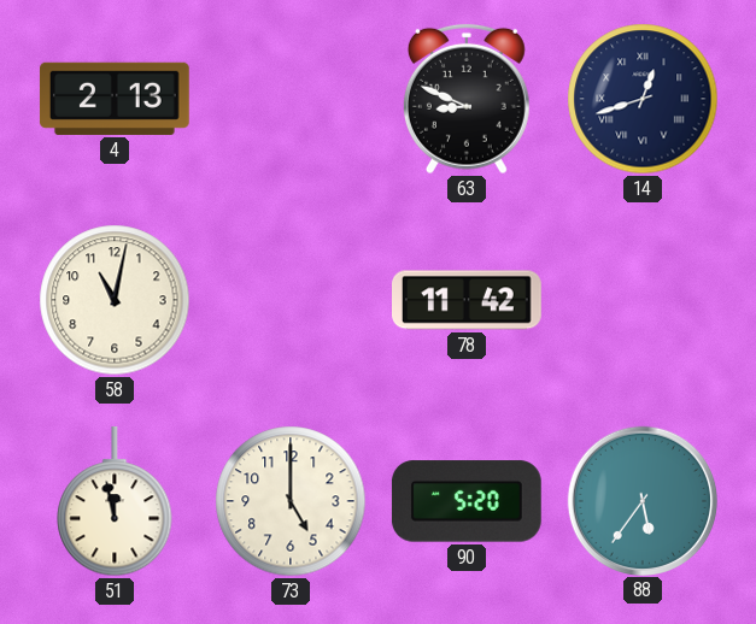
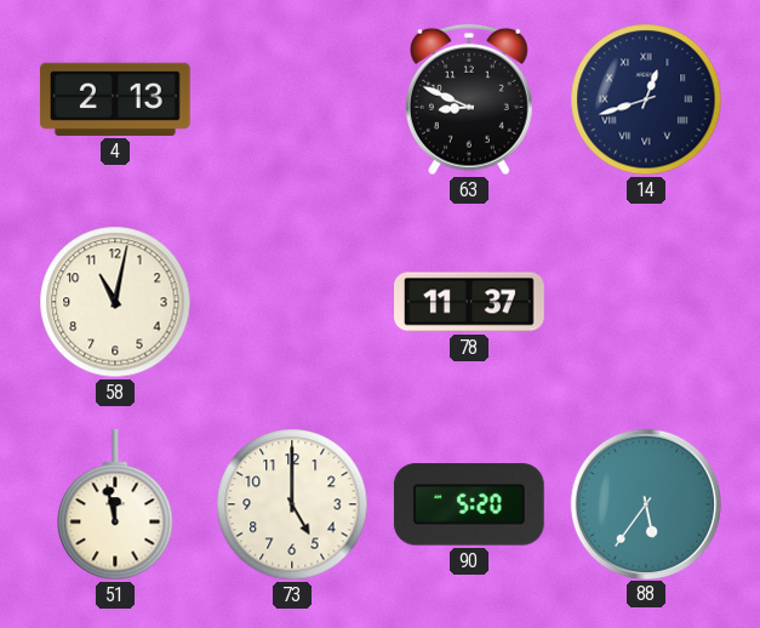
78: 11:42 -> 11:37
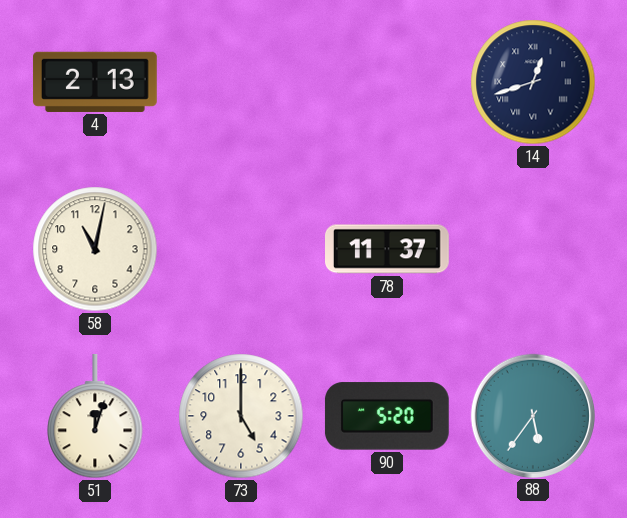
63: 8:49 -> none
51: 11:58 -> 12:03
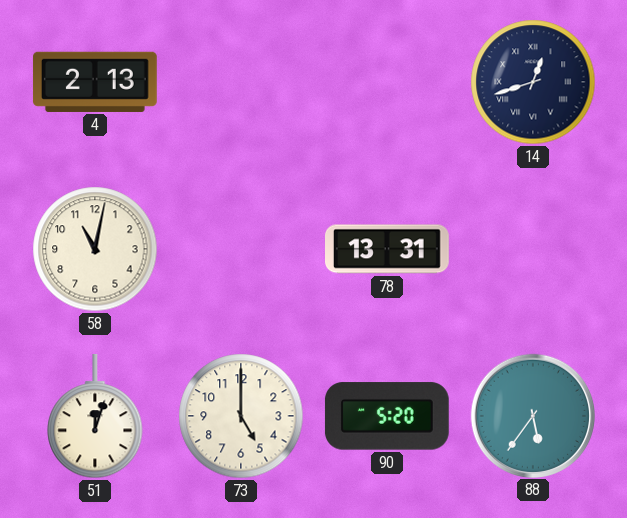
78: 11:37 -> 13:31
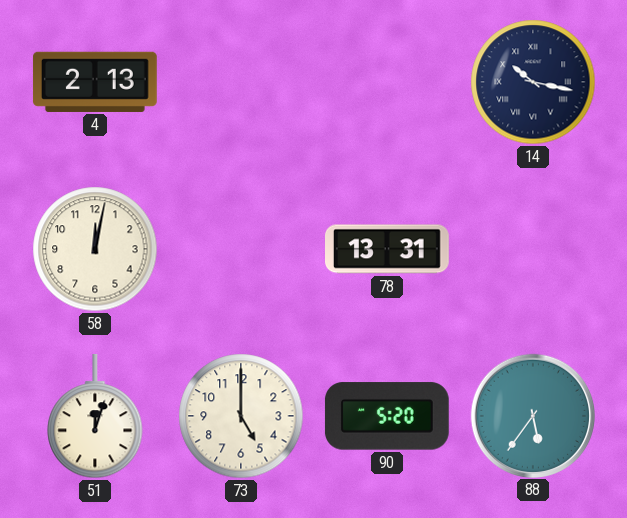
14: 12:42 -> 10:17
58: 11:02 -> 12:02
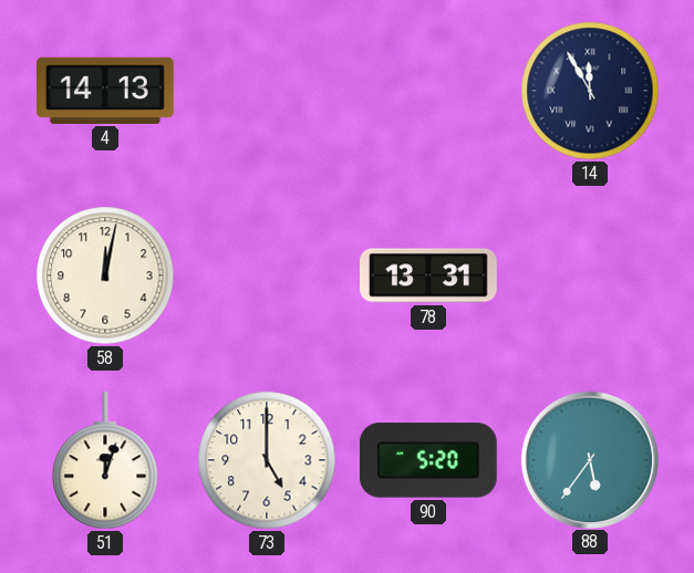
4: 2:13 -> 14:13
14: 10:17 -> 11:55
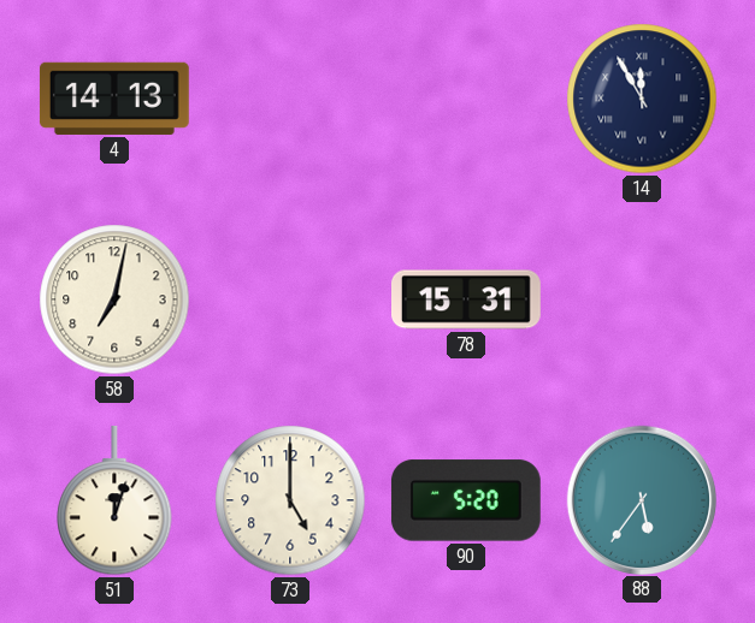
58: 12:02 -> 7:02
78: 13:31 -> 15:31
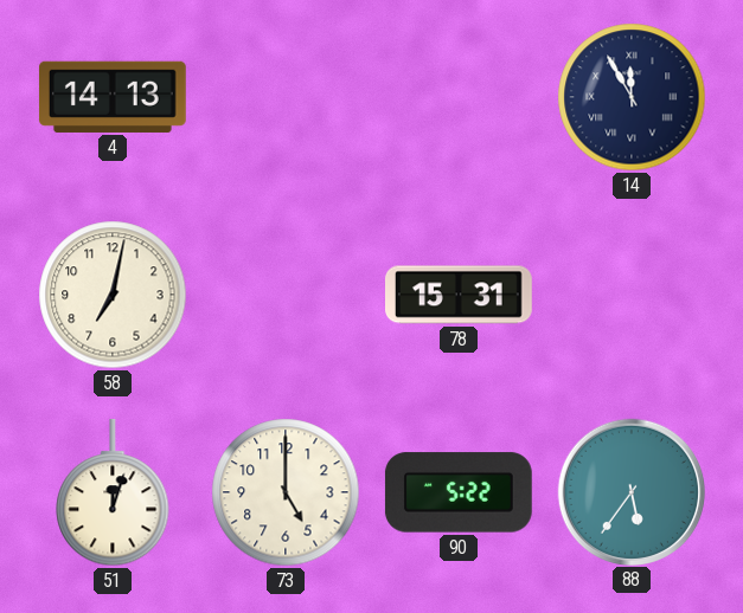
90: 5:20 -> 5:22
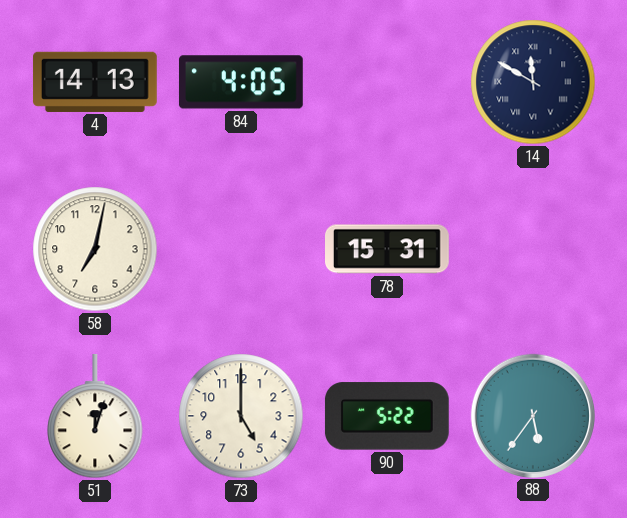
84: none -> 4:05
14: 11:55 -> 11:50
